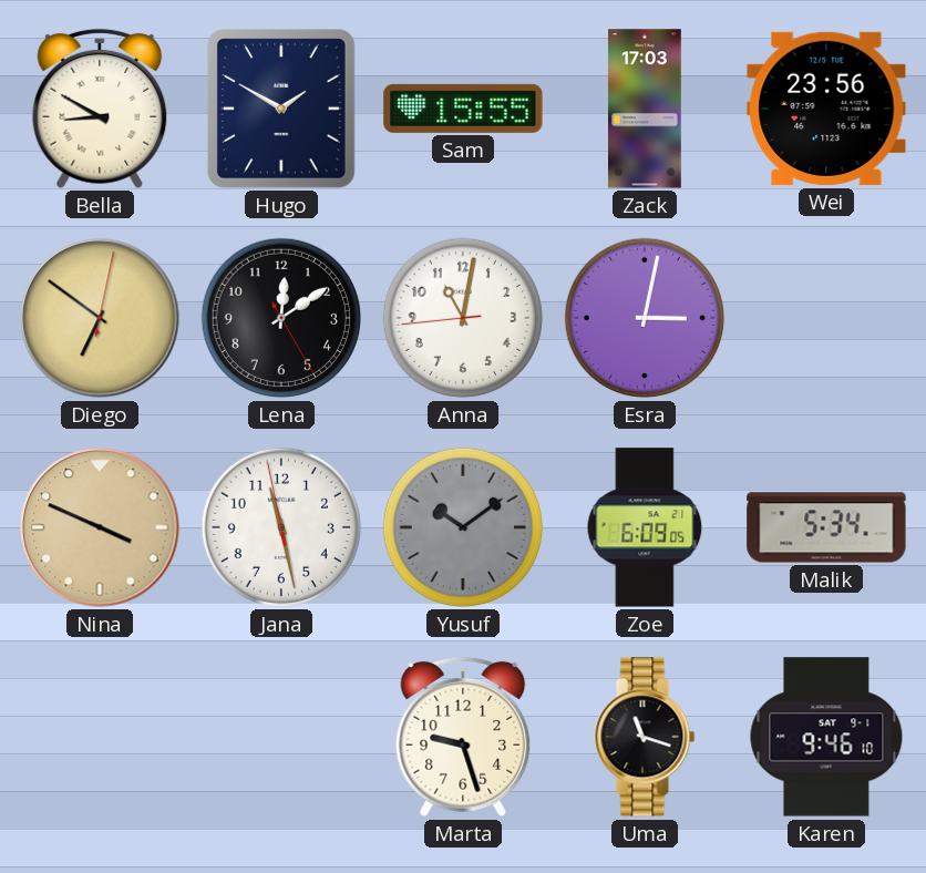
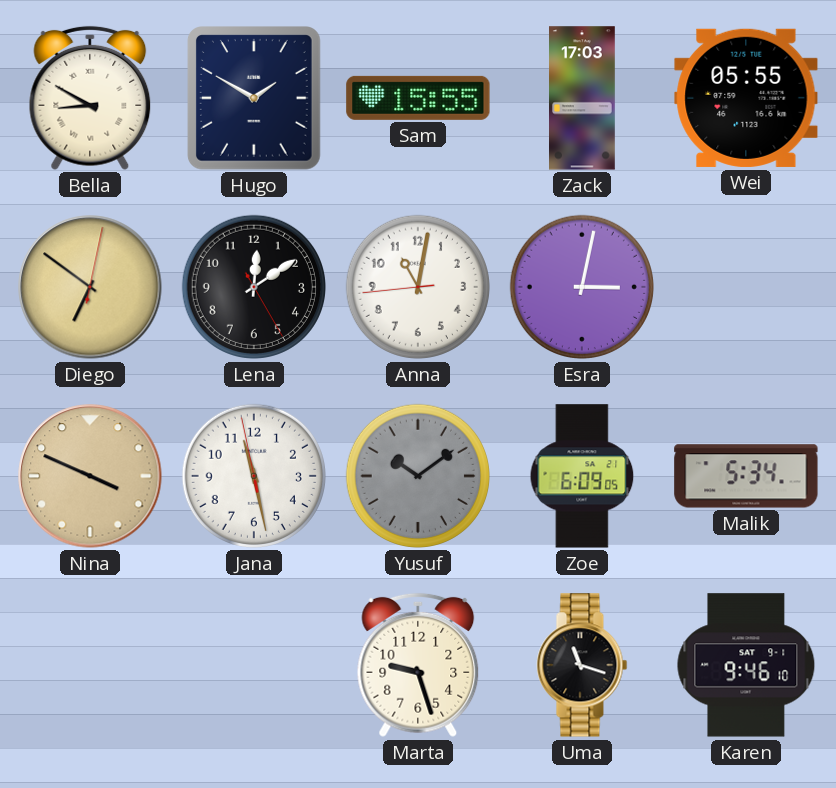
Wei: 23:56 -> 05:55
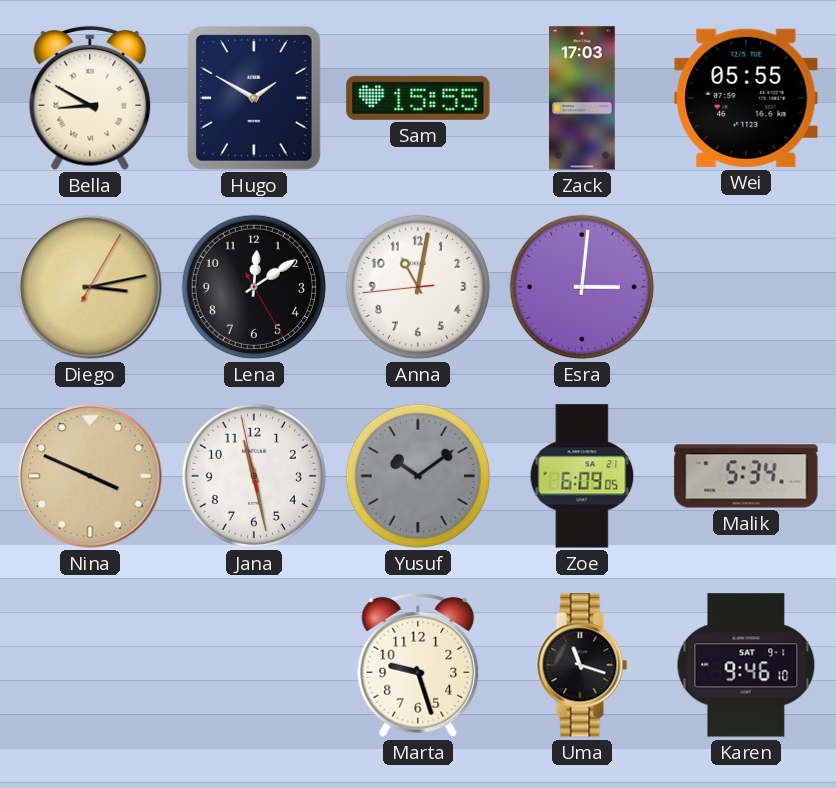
Diego: 6:51 -> 3:13
Esra: 3:02 -> 3:01
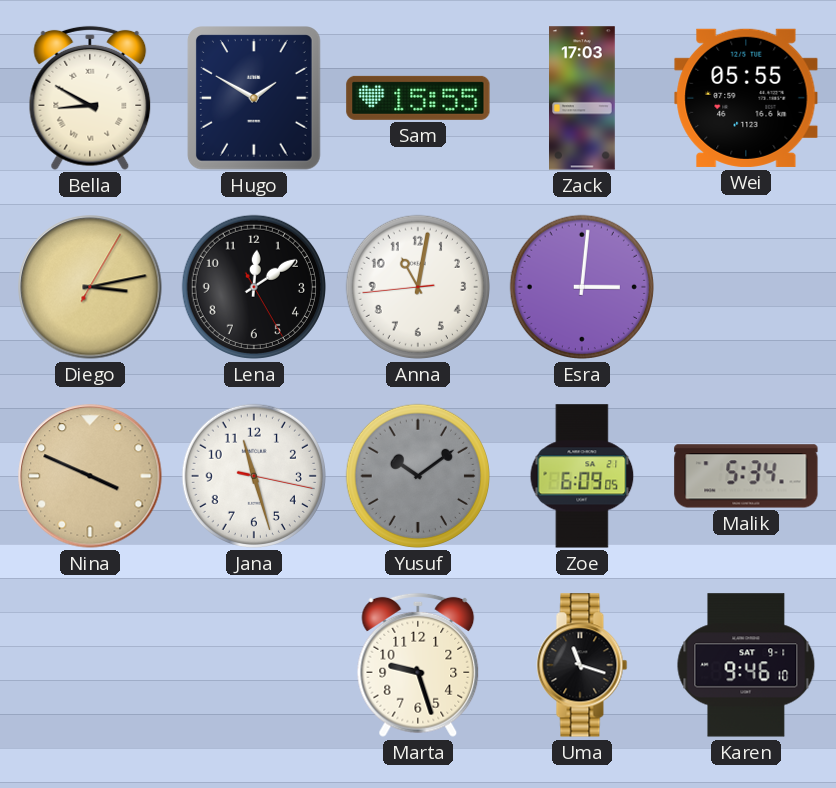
Jana: 11:27:58 -> 11:27:17
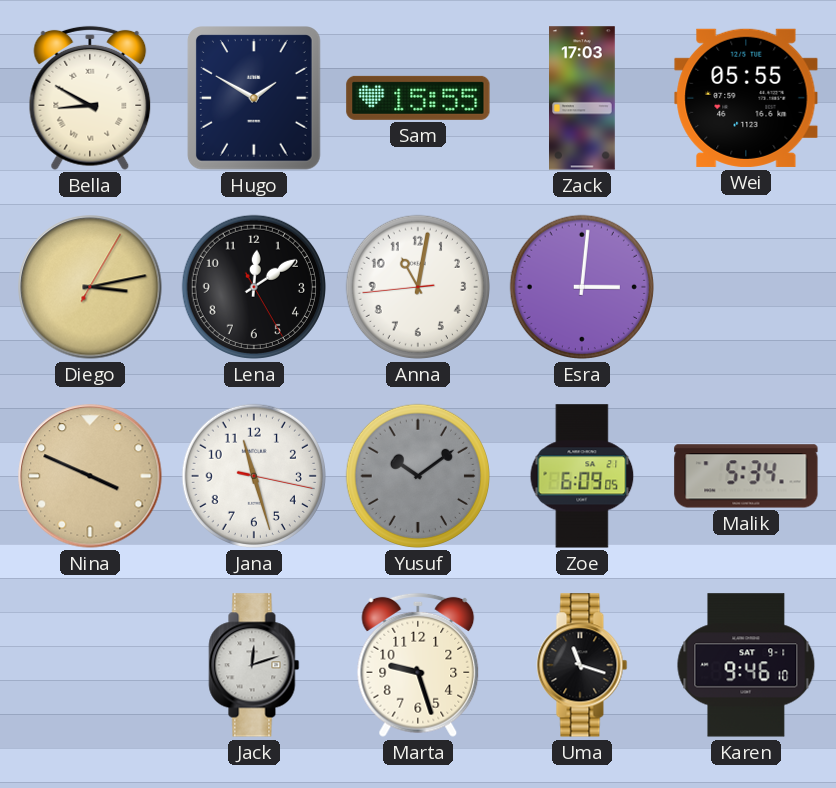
Jack: none -> 12:12
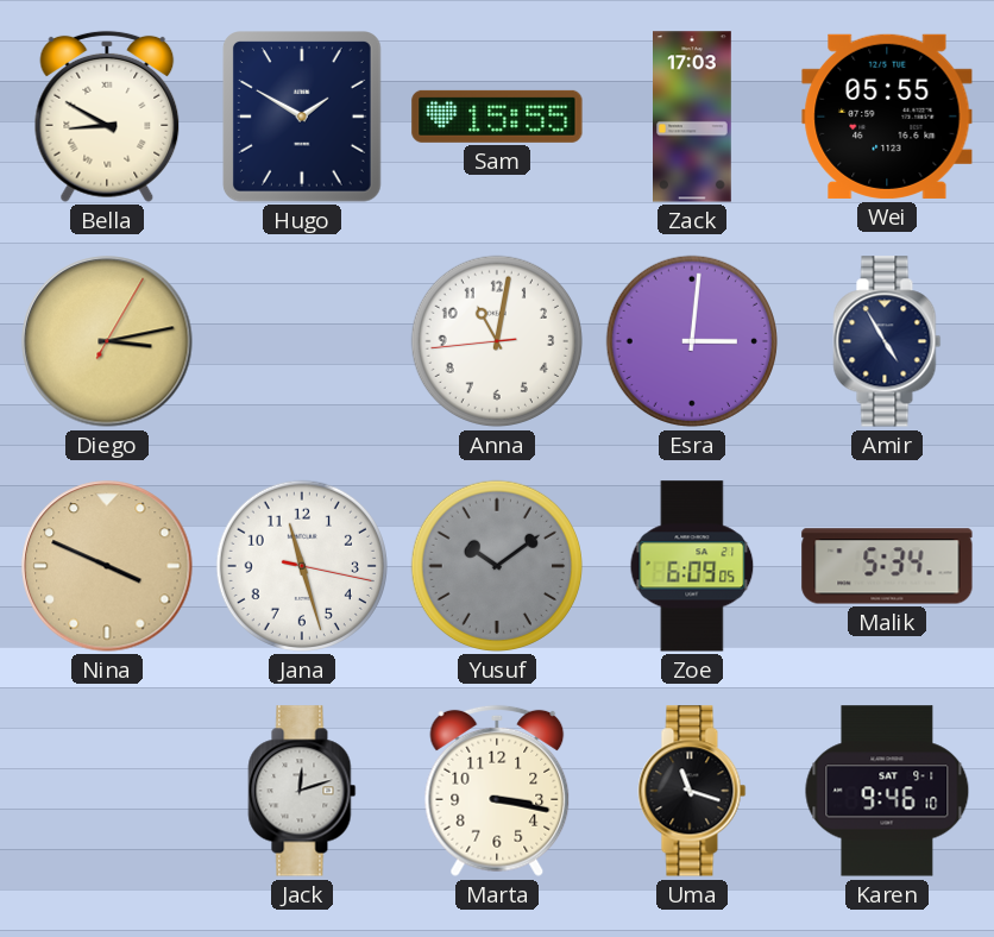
Lena: 12:09 -> none
Amir: none -> 4:55
Marta: 9:27 -> 3:17
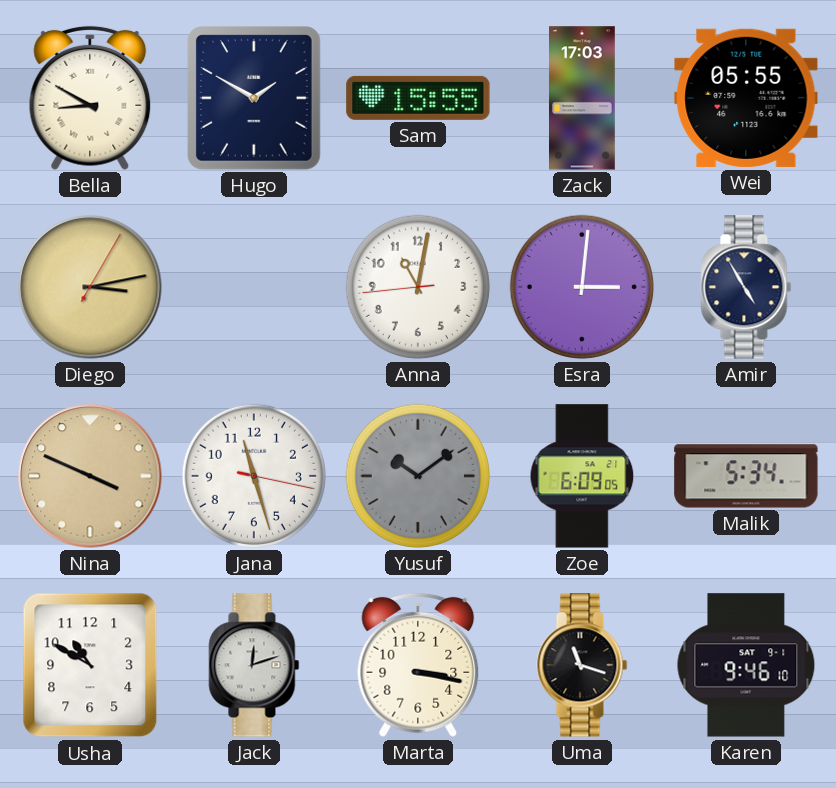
Usha: none -> 10:50
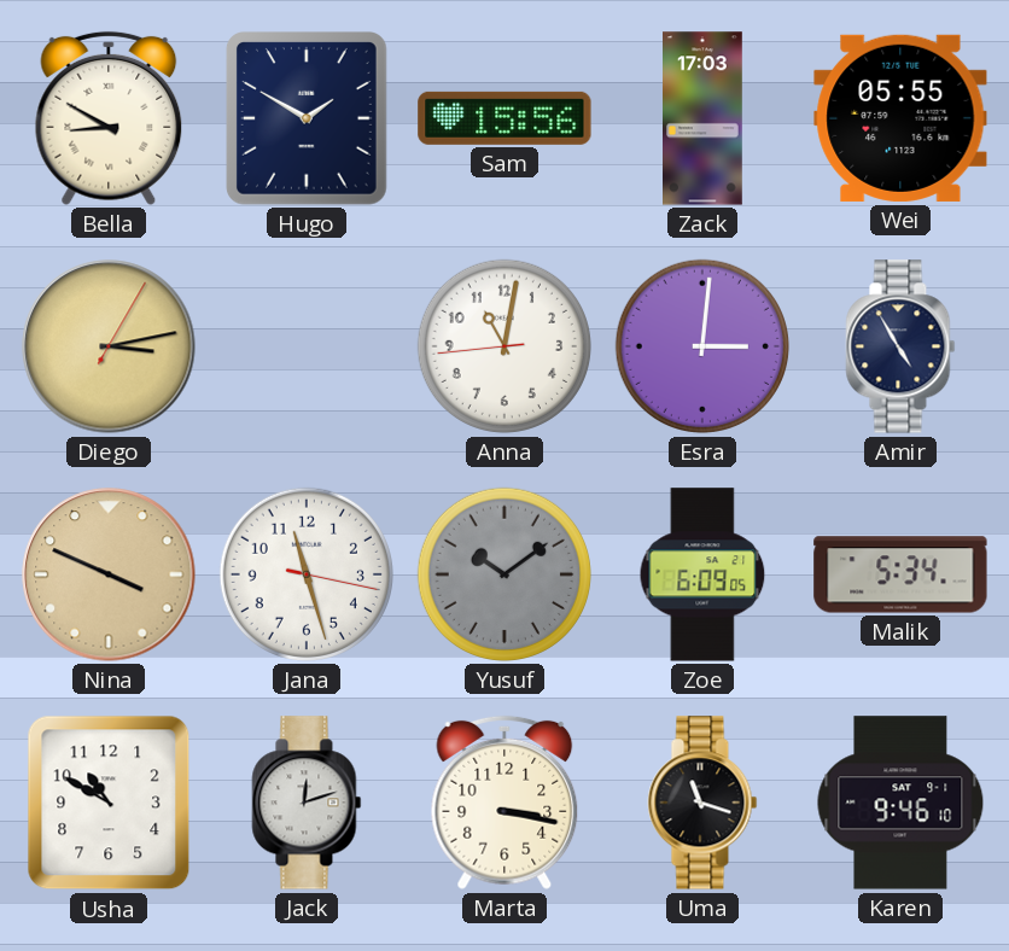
Sam: 15:55 -> 15:56
